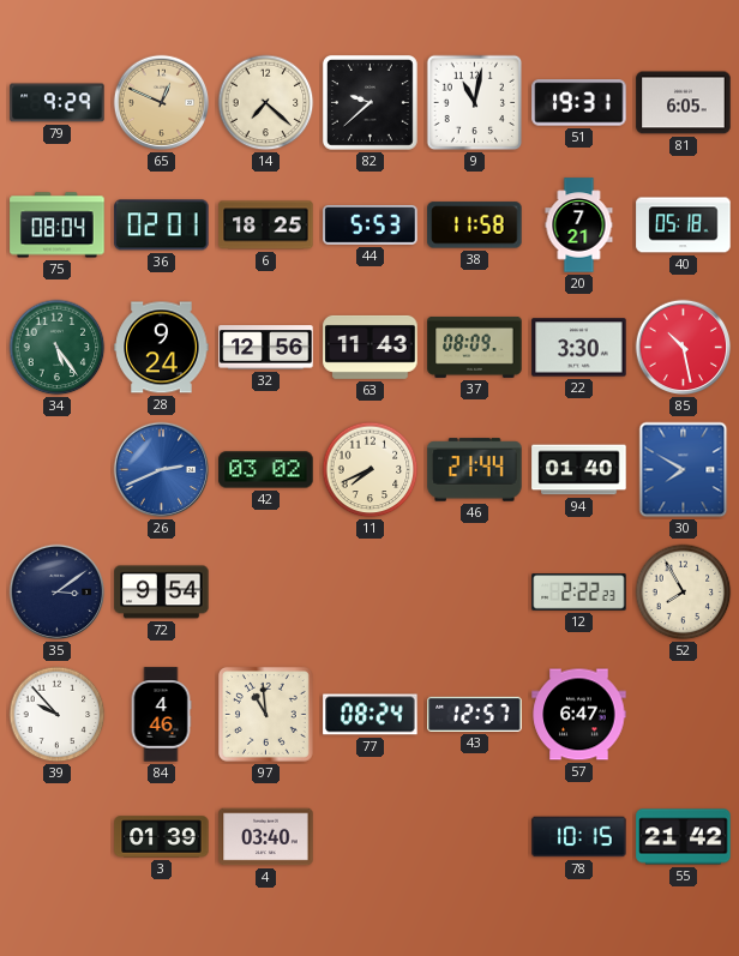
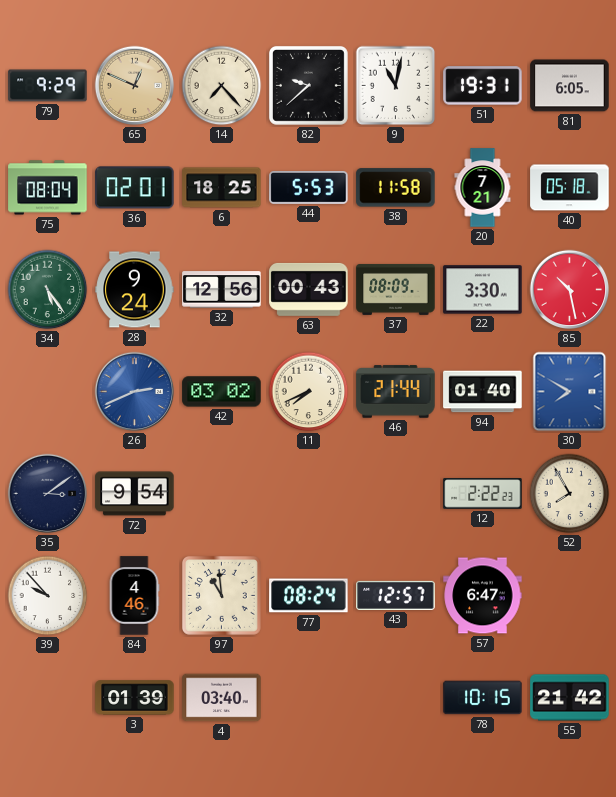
14: 7:22 -> 7:23
63: 11:43 -> 00:43
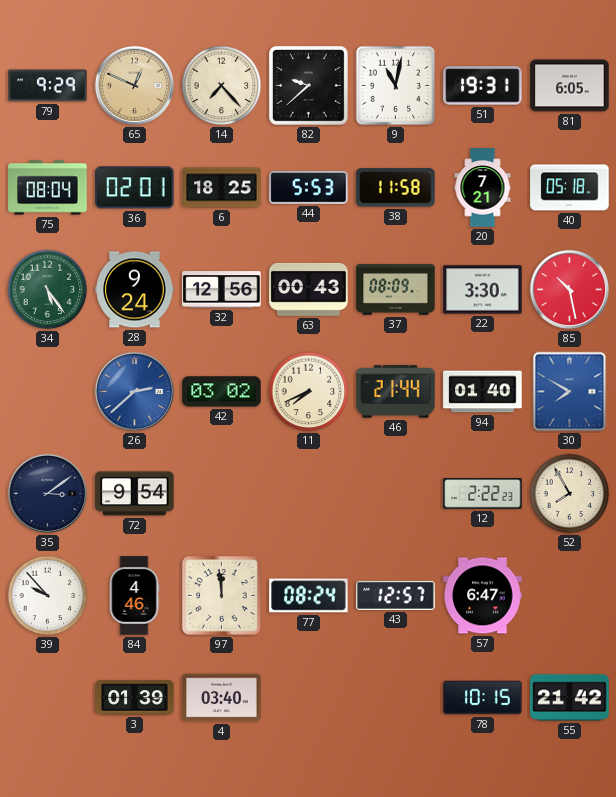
26: 2:41 -> 2:38
97: 10:59 -> 11:59
